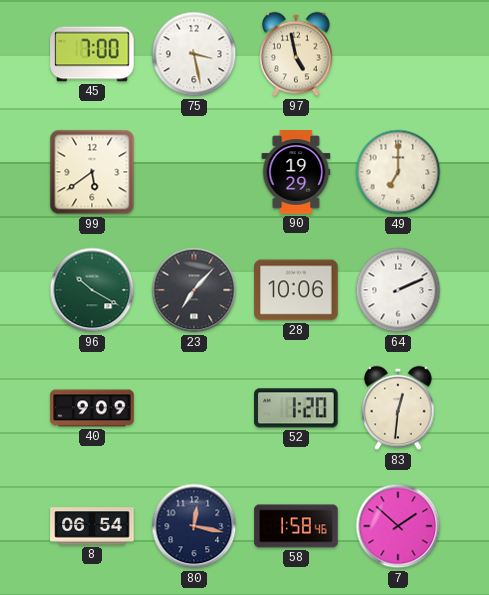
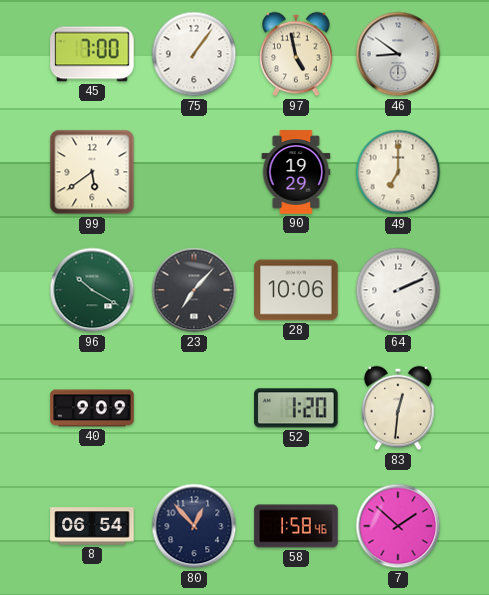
75: 3:28 -> 1:06
46: none -> 8:51
80: 12:17 -> 12:53
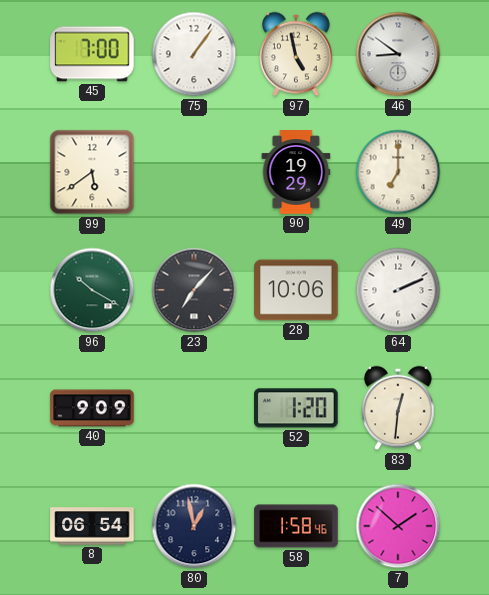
80: 12:53 -> 12:58
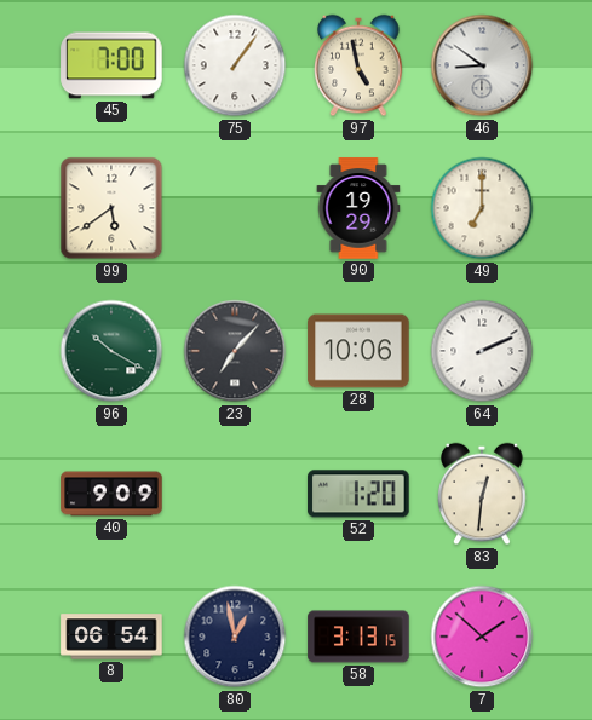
58: 1:58 -> 3:13
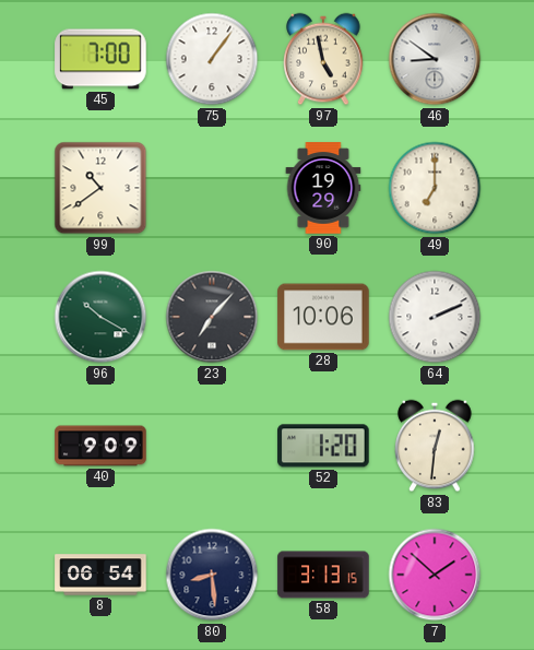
99: 5:39 -> 10:39
80: 12:58 -> 8:29
